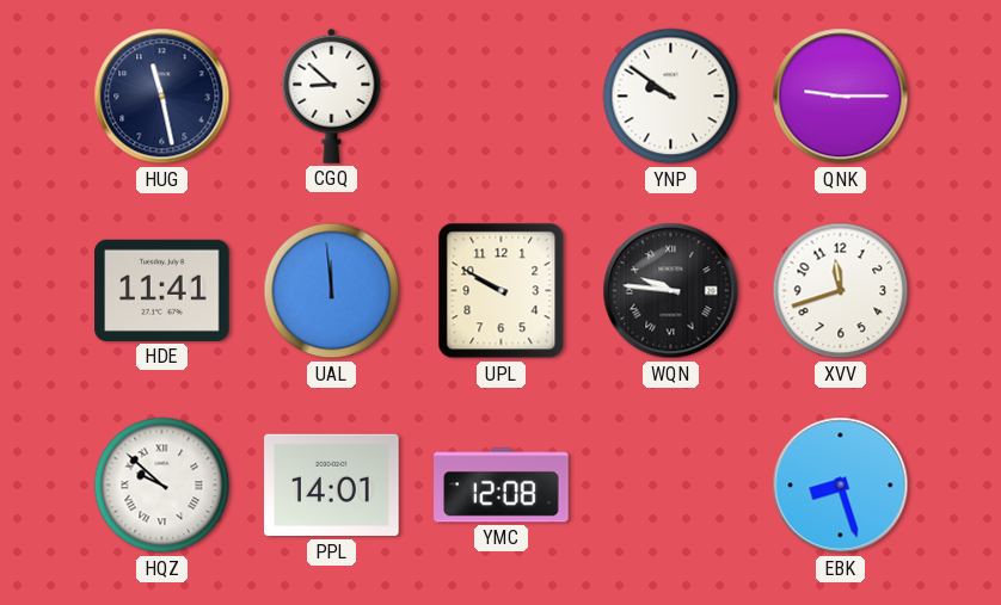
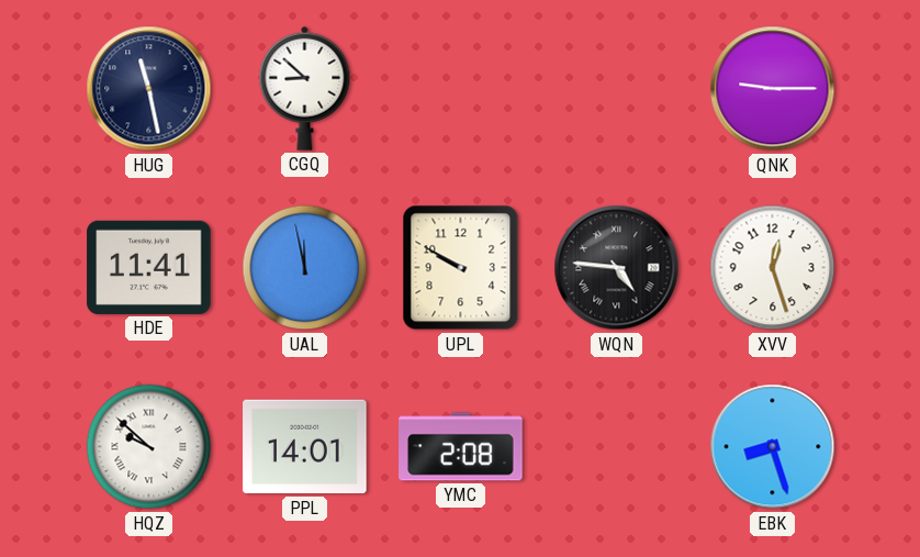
YNP: 9:51 -> none
UAL: 11:59 -> 11:58
WQN: 9:46 -> 4:46
XVV: 11:42 -> 12:27
YMC: 12:08 -> 2:08
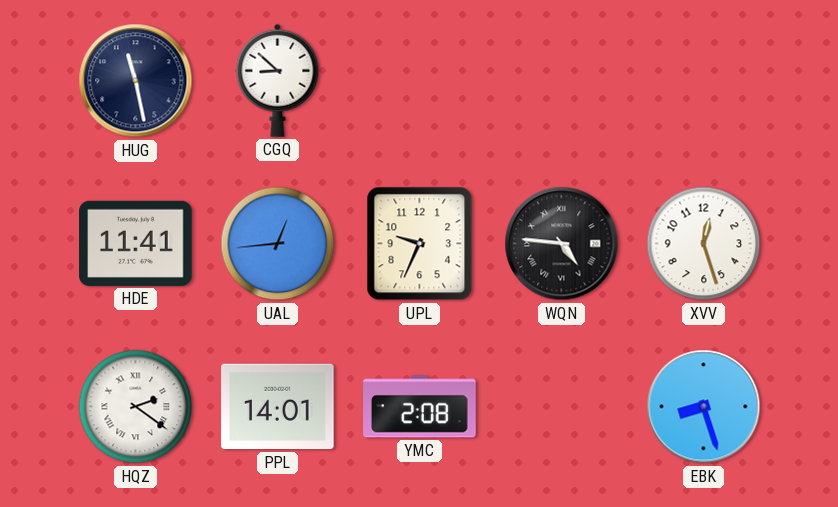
QNK: 9:15 -> none
UAL: 11:58 -> 12:44
UPL: 9:50 -> 9:34
HQZ: 9:52 -> 2:21
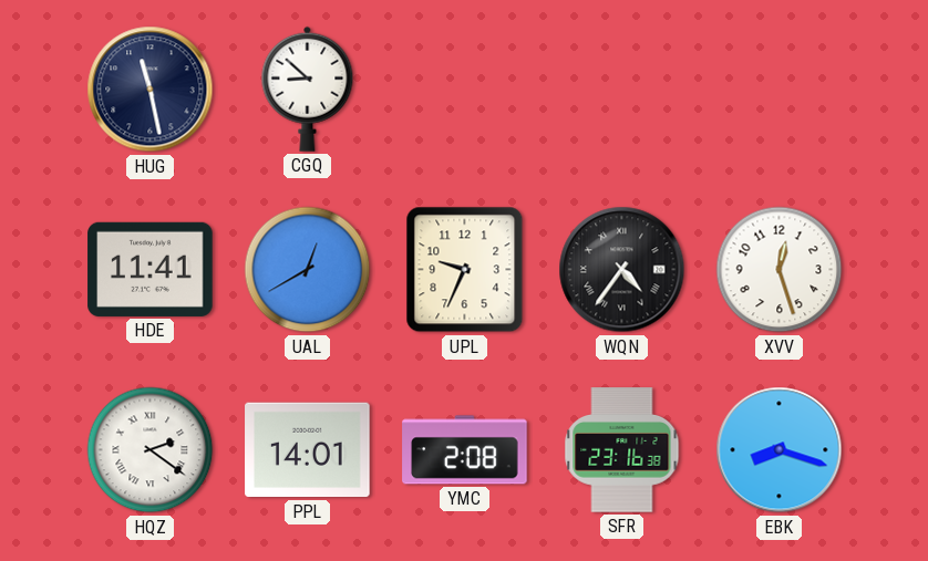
UAL: 12:44 -> 12:40
WQN: 4:46 -> 4:36
SFR: none -> 23:16
EBK: 8:27 -> 8:18
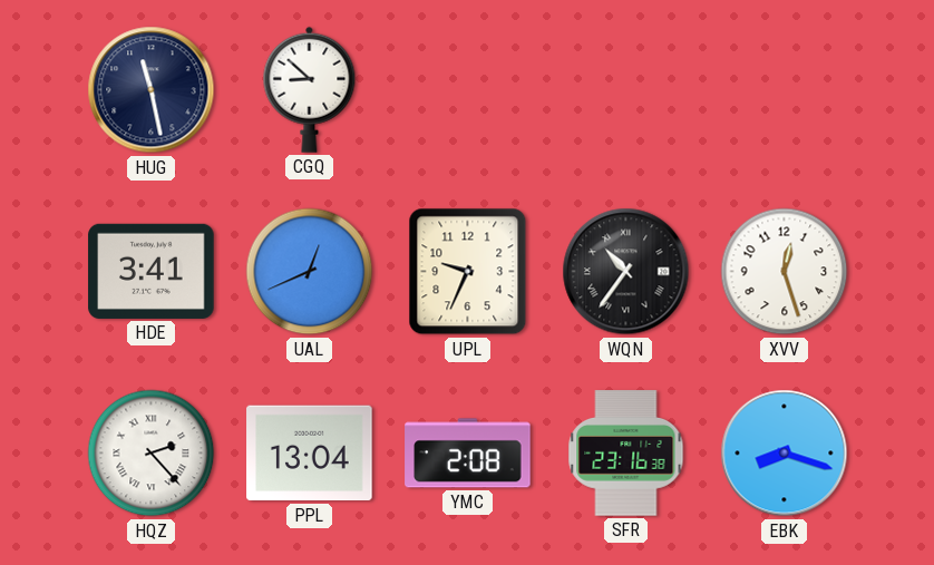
HDE: 11:41 -> 3:41
UAL: 12:40 -> 12:41
WQN: 4:36 -> 10:36
HQZ: 2:21 -> 2:23
PPL: 14:01 -> 13:04
